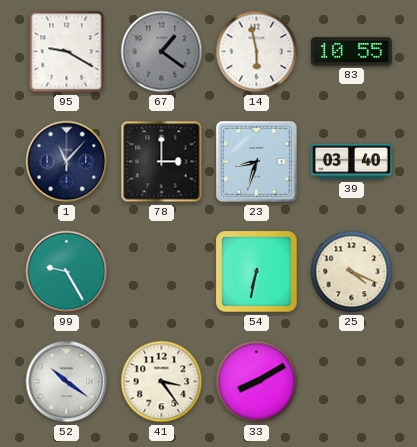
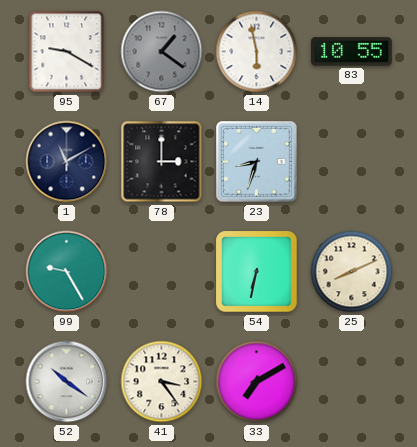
1: 11:07 -> 11:10
39: 03:40 -> none
25: 4:19 -> 8:11
33: 8:10 -> 7:10
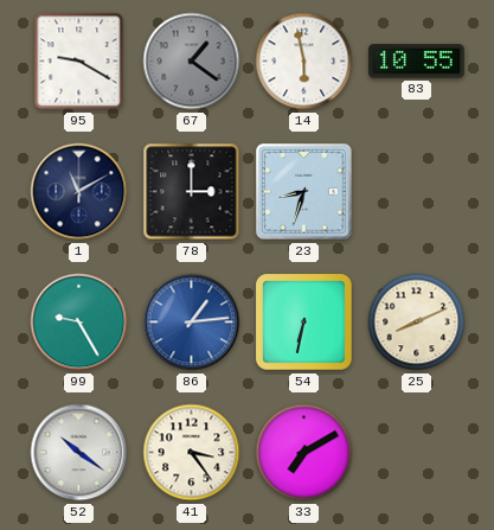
86: none -> 1:14
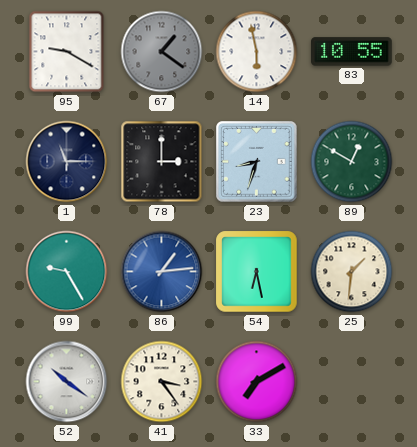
1: 11:10 -> 11:15
89: none -> 12:50
54: 6:32 -> 6:28
25: 8:11 -> 1:31
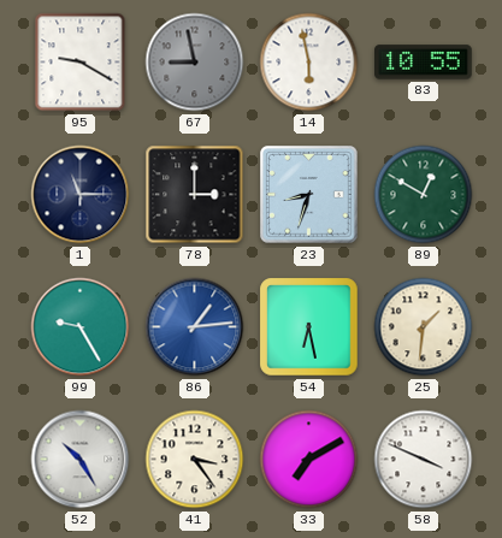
67: 1:21 -> 8:58
52: 10:21 -> 10:25
58: none -> 3:49
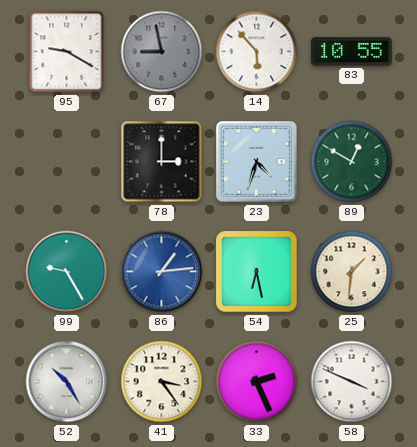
14: 5:58 -> 5:53
1: 11:15 -> none
23: 8:33 -> 4:33
33: 7:10 -> 2:26
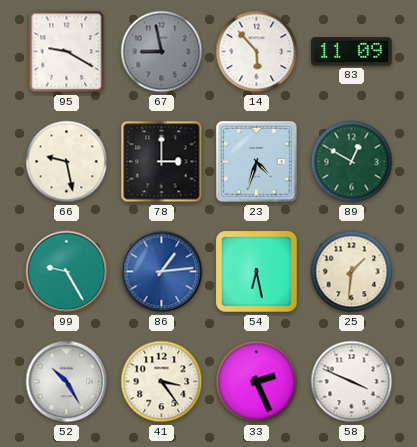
83: 10:55 -> 11:09
66: none -> 9:28
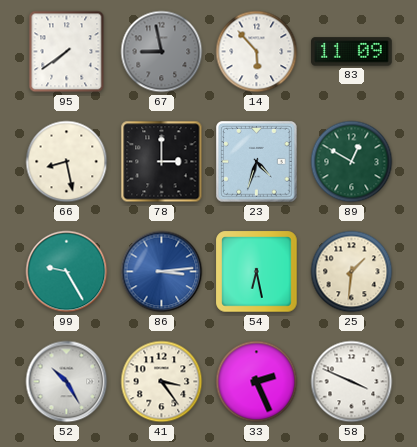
95: 9:20 -> 7:39
66: 9:28 -> 8:28
86: 1:14 -> 3:14
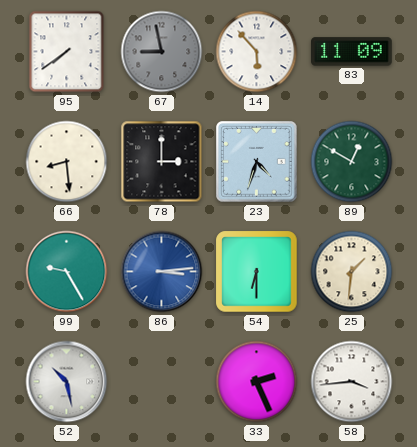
66: 8:28 -> 8:29
54: 6:28 -> 6:30
52: 10:25 -> 10:28
41: 3:24 -> none
58: 3:49 -> 3:44
